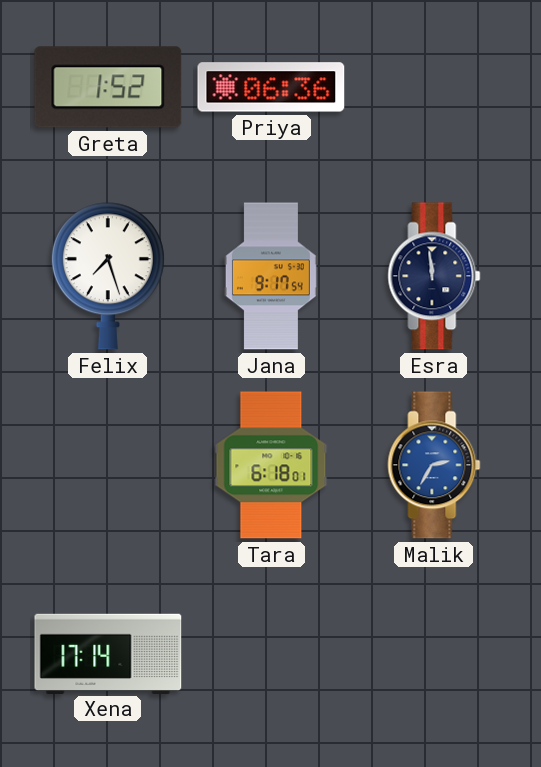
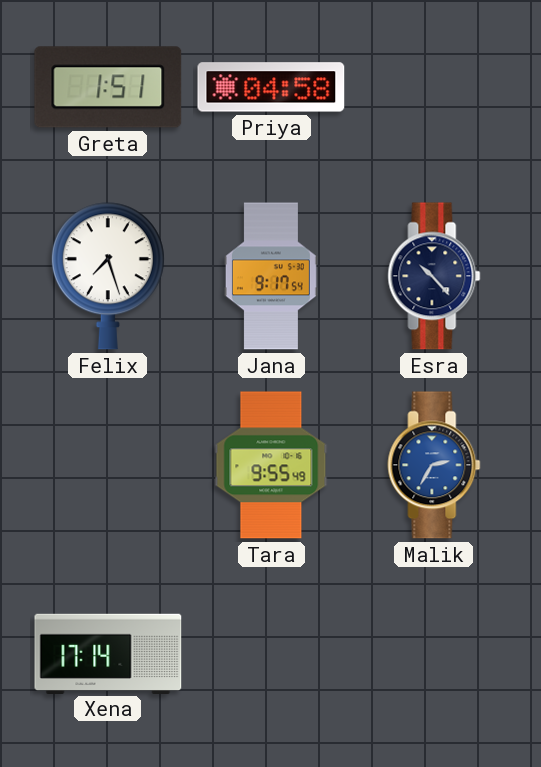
Greta: 1:52 -> 1:51
Priya: 06:36 -> 04:58
Esra: 11:59 -> 10:23
Tara: 6:18 -> 9:55
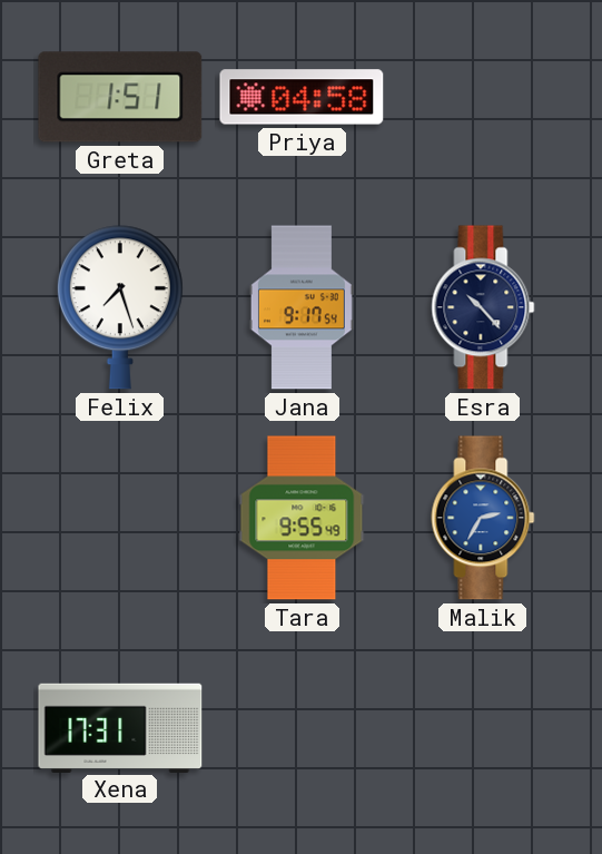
Xena: 17:14 -> 17:31
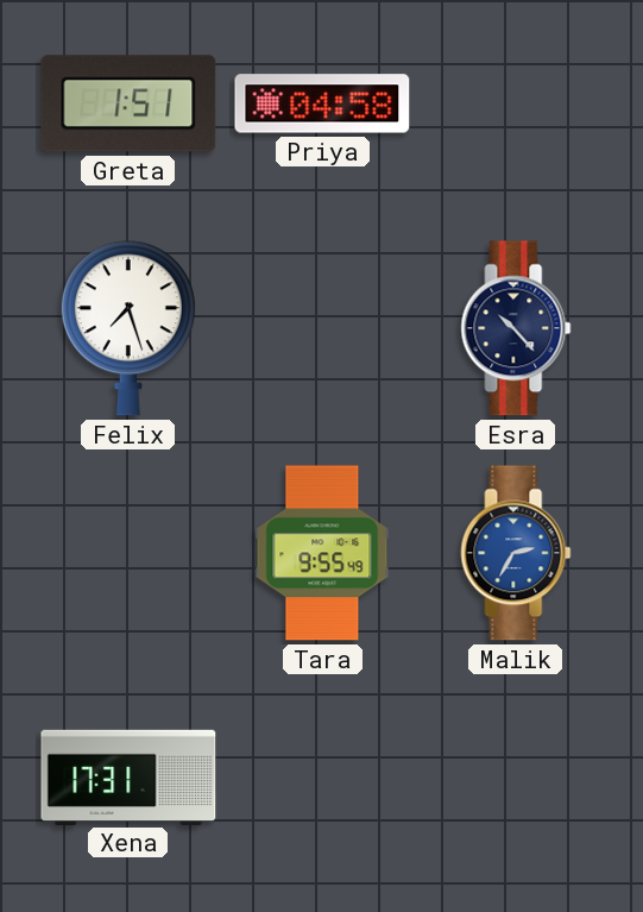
Jana: 9:17 -> none
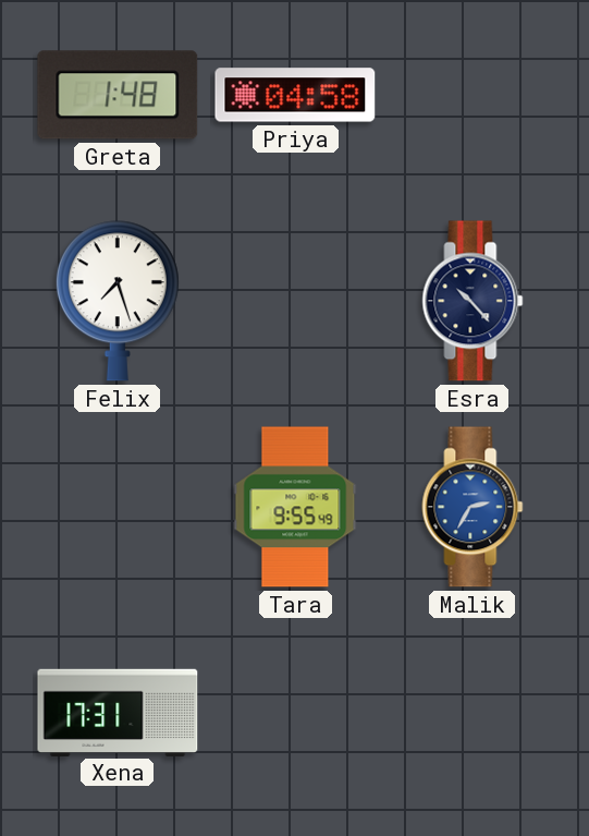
Greta: 1:51 -> 1:48
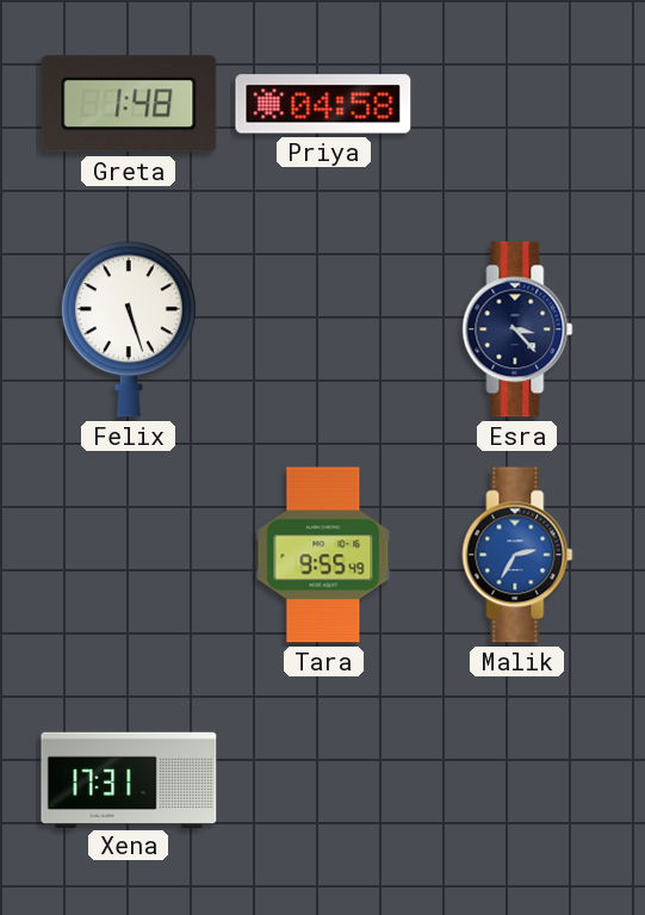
Felix: 7:27 -> 5:27
Esra: 10:23 -> 3:23
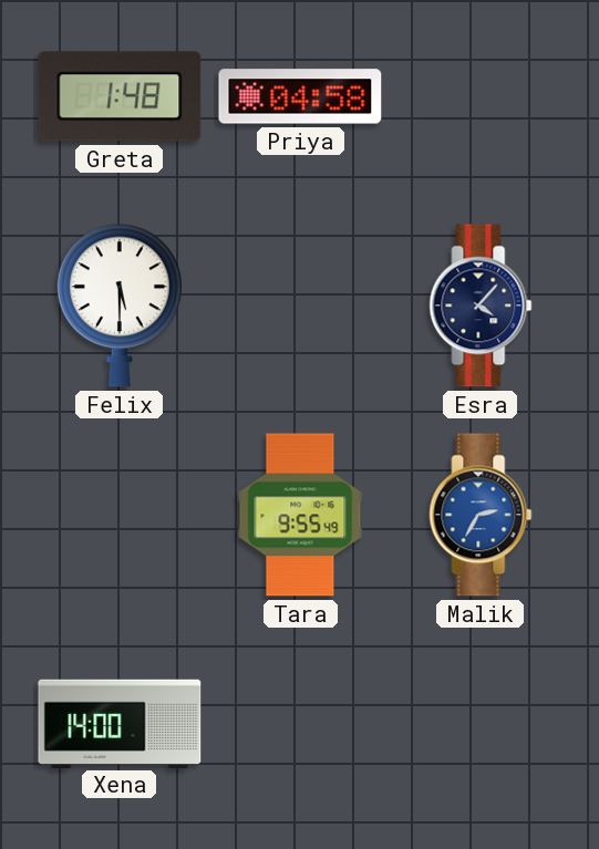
Felix: 5:27 -> 5:30
Esra: 3:23 -> 4:07
Xena: 17:31 -> 14:00
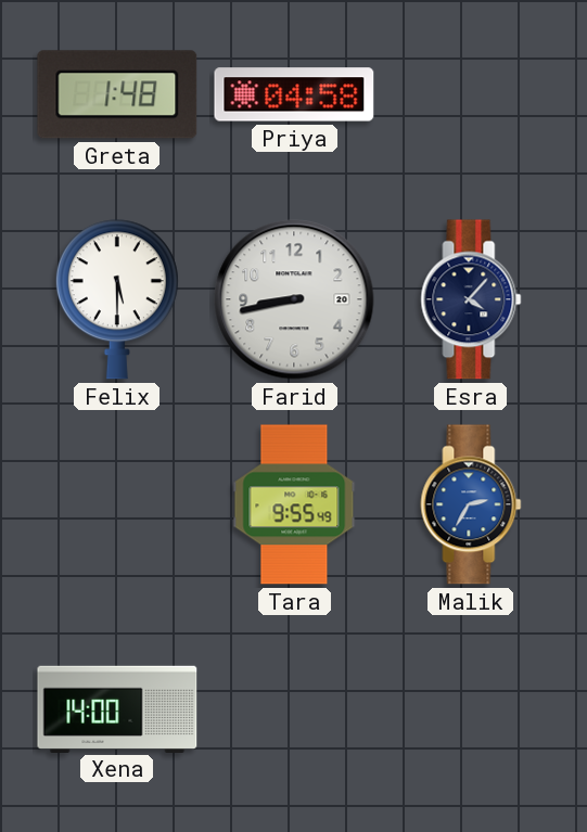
Farid: none -> 8:43
